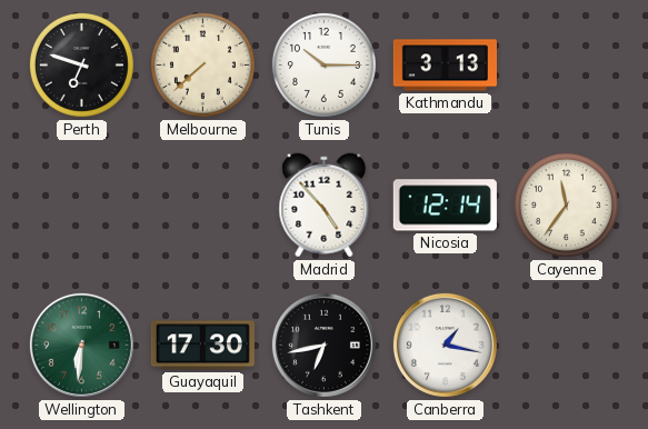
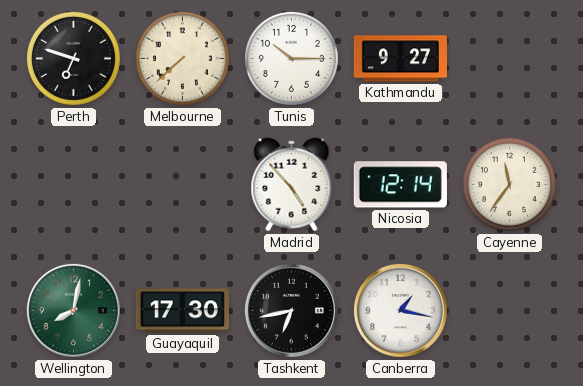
Kathmandu: 3:13 -> 9:27
Wellington: 6:31 -> 8:02
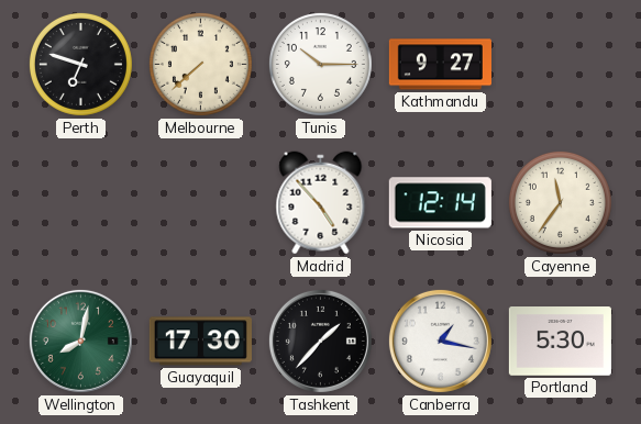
Tashkent: 6:43 -> 1:37
Portland: none -> 5:30
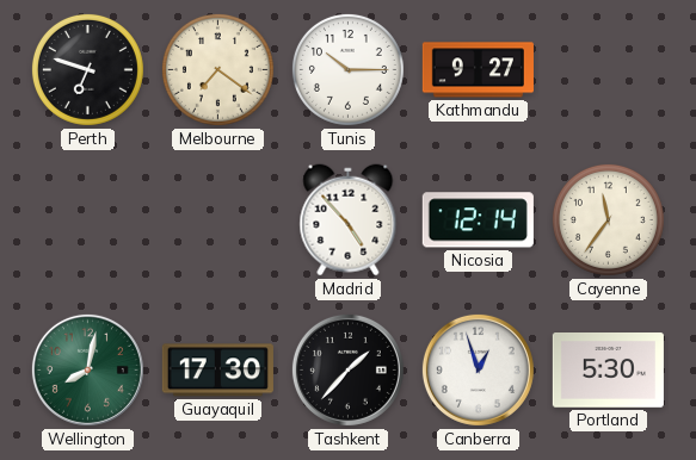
Melbourne: 7:38 -> 7:21
Canberra: 1:17 -> 12:57
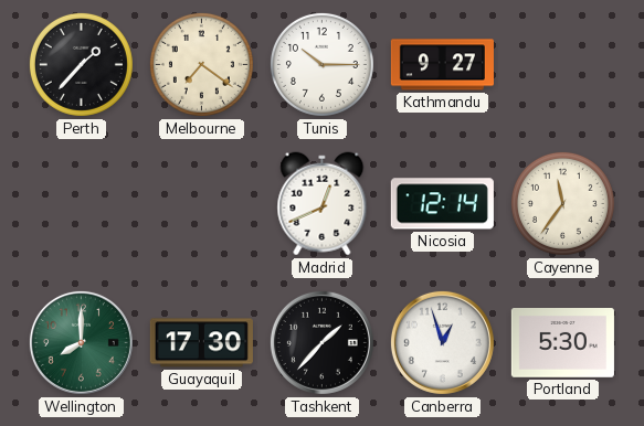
Perth: 6:48 -> 1:37
Madrid: 4:53 -> 12:41
Wellington: 8:02 -> 8:00
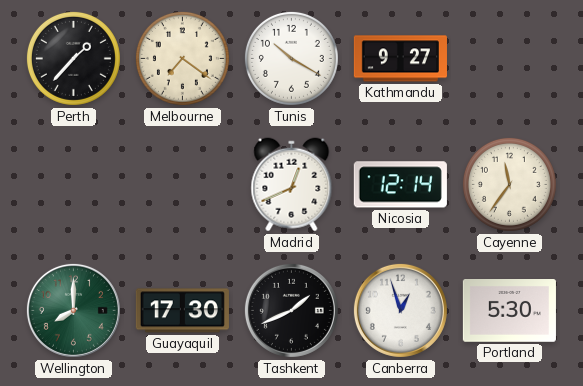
Tunis: 10:15 -> 10:20
Tashkent: 1:37 -> 1:41
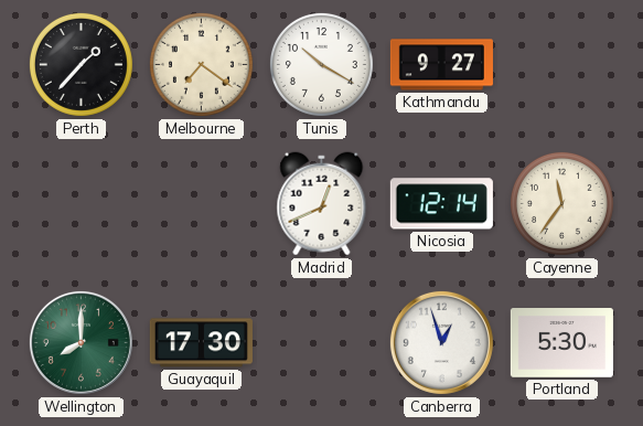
Tashkent: 1:41 -> none
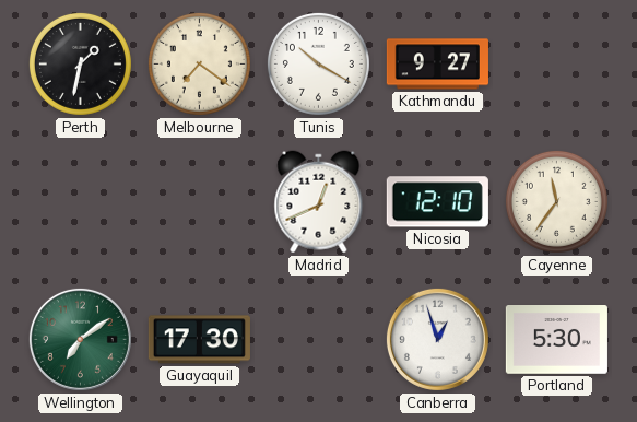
Perth: 1:37 -> 1:32
Nicosia: 12:14 -> 12:10
Wellington: 8:00 -> 7:09
